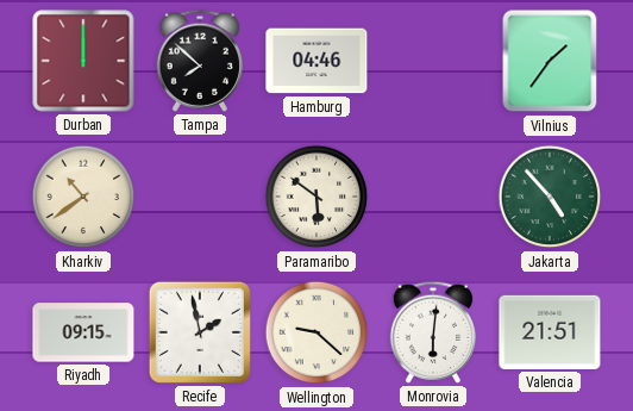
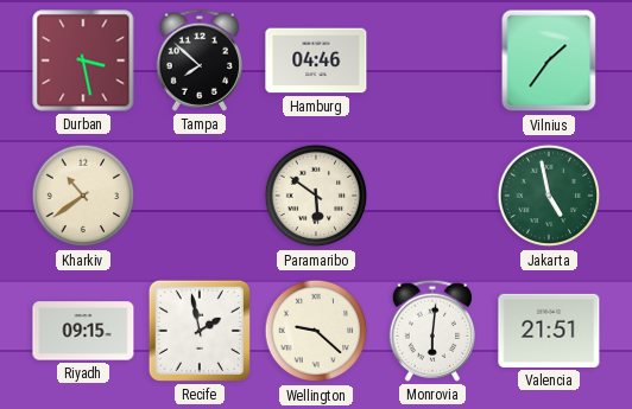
Durban: 12:00 -> 3:28
Jakarta: 4:53 -> 4:58
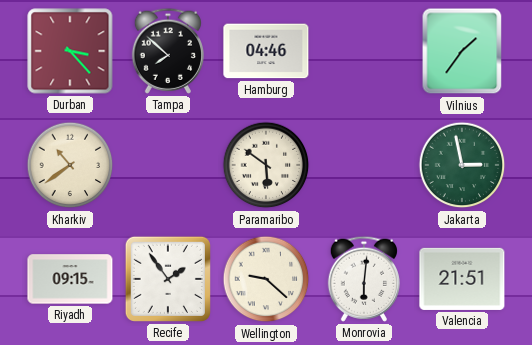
Durban: 3:28 -> 3:23
Jakarta: 4:58 -> 2:58
Recife: 1:58 -> 1:54
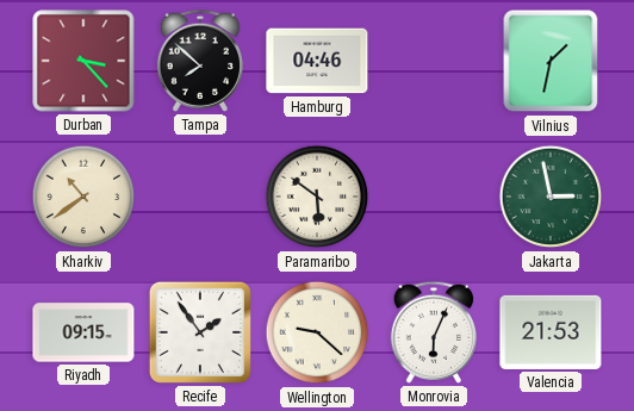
Vilnius: 1:36 -> 1:32
Monrovia: 6:01 -> 6:04
Valencia: 21:51 -> 21:53
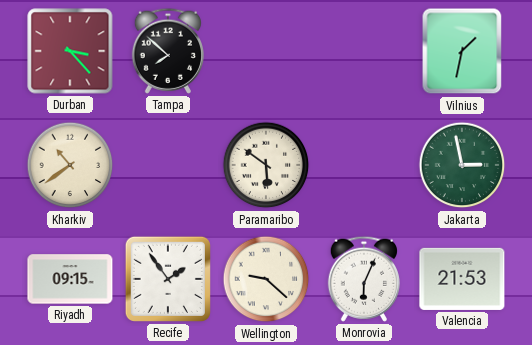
Hamburg: 04:46 -> none
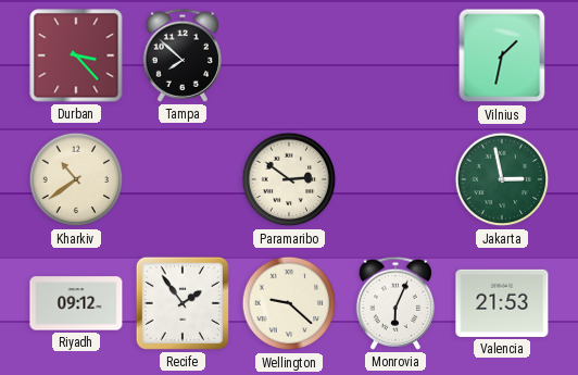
Paramaribo: 5:51 -> 2:51
Riyadh: 09:15 -> 09:12
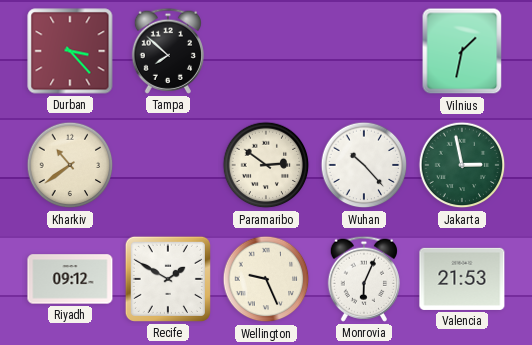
Wuhan: none -> 10:23
Recife: 1:54 -> 1:50
Wellington: 9:22 -> 9:26
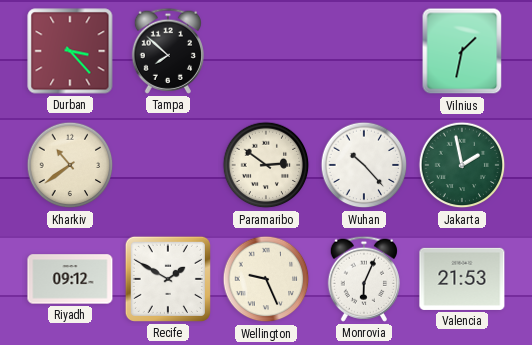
Jakarta: 2:58 -> 1:58
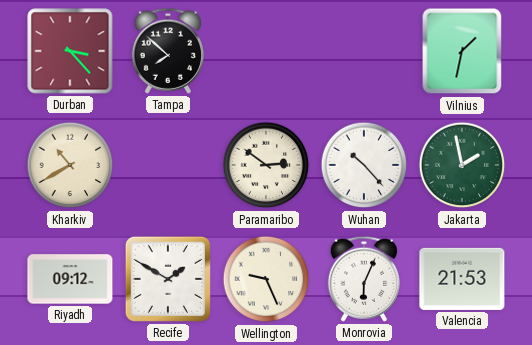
Kharkiv: 10:39 -> 10:40
